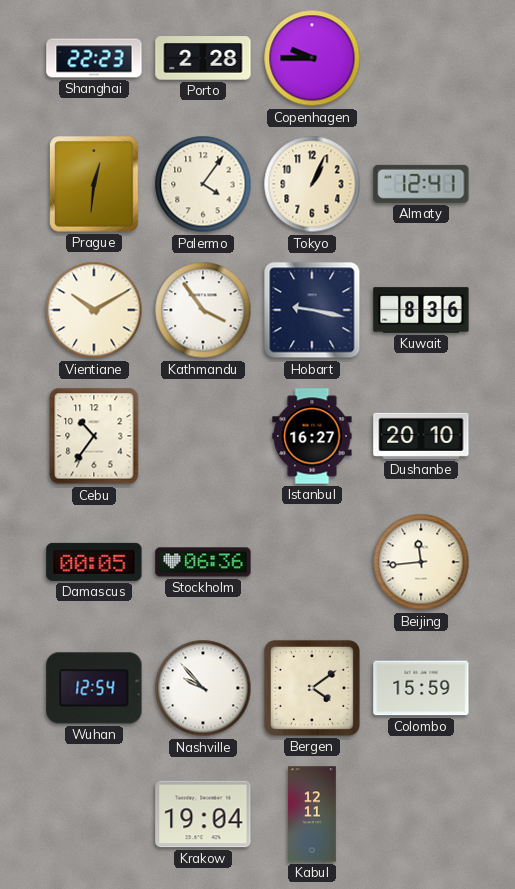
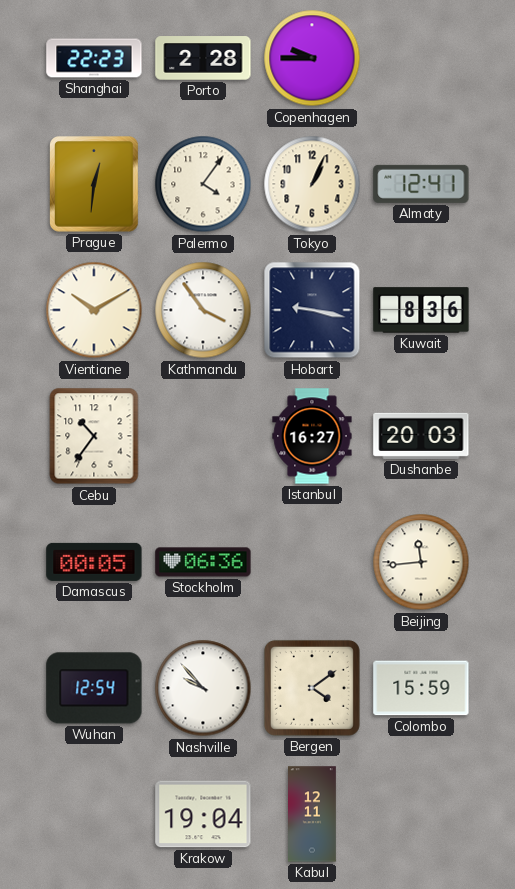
Dushanbe: 20:10 -> 20:03
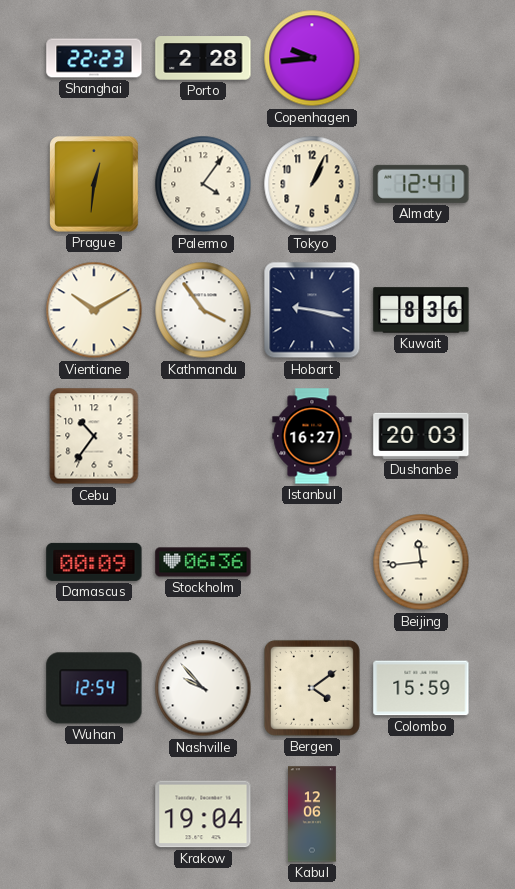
Copenhagen: 9:45 -> 9:44
Damascus: 00:05 -> 00:09
Kabul: 12:11 -> 12:06
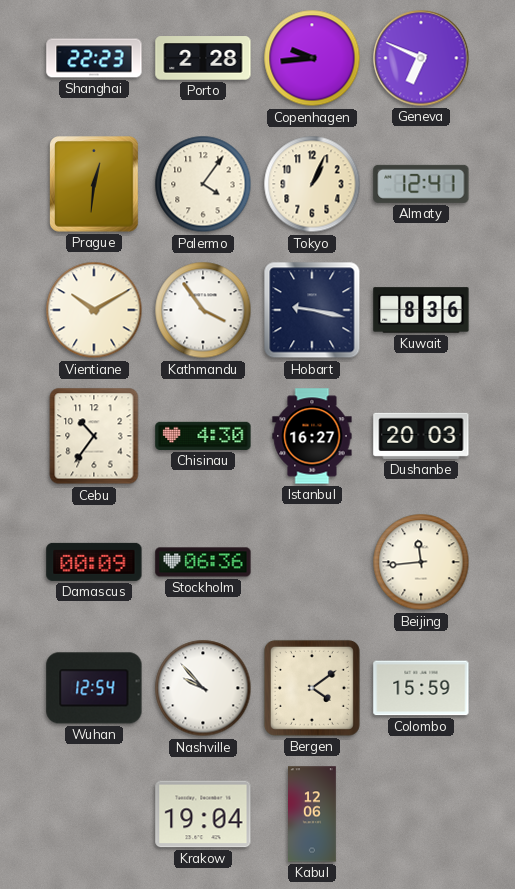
Geneva: none -> 6:49
Chisinau: none -> 4:30
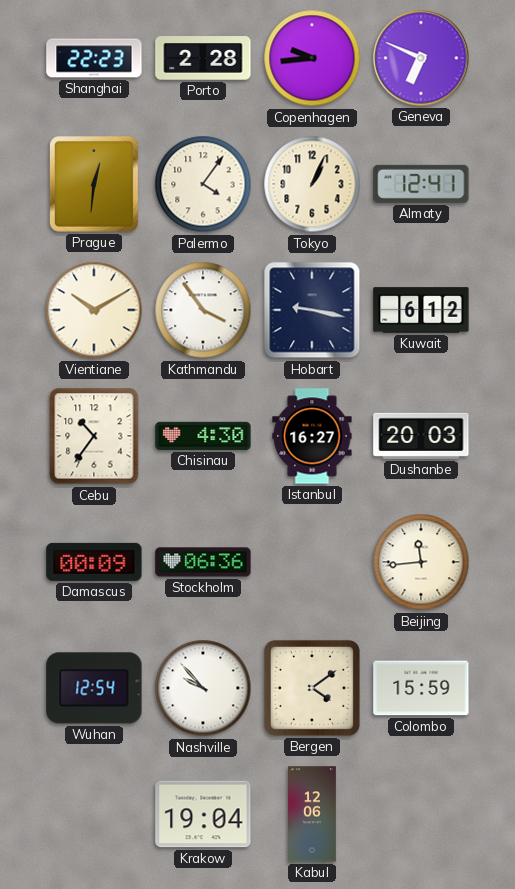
Kuwait: 8:36 -> 6:12
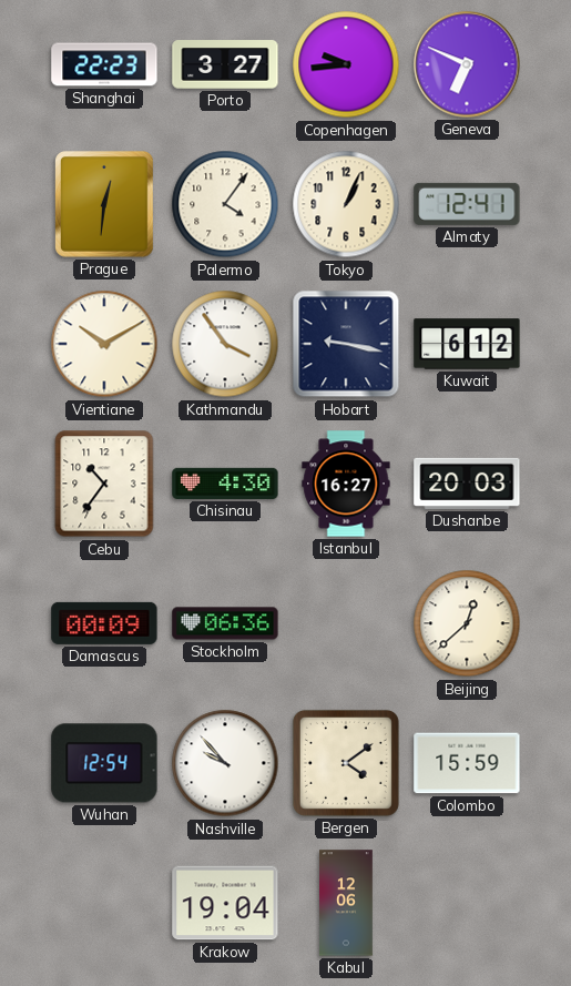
Porto: 2:28 -> 3:27
Beijing: 11:44 -> 12:38
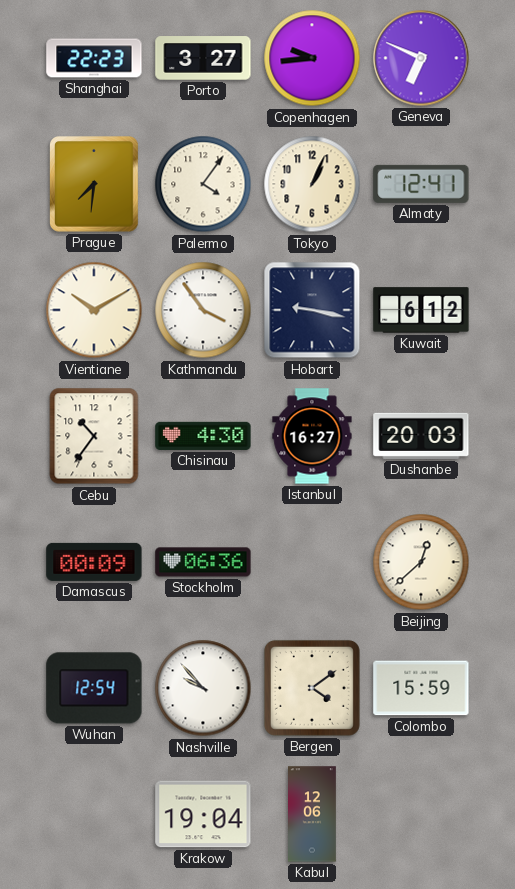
Prague: 12:31 -> 7:31
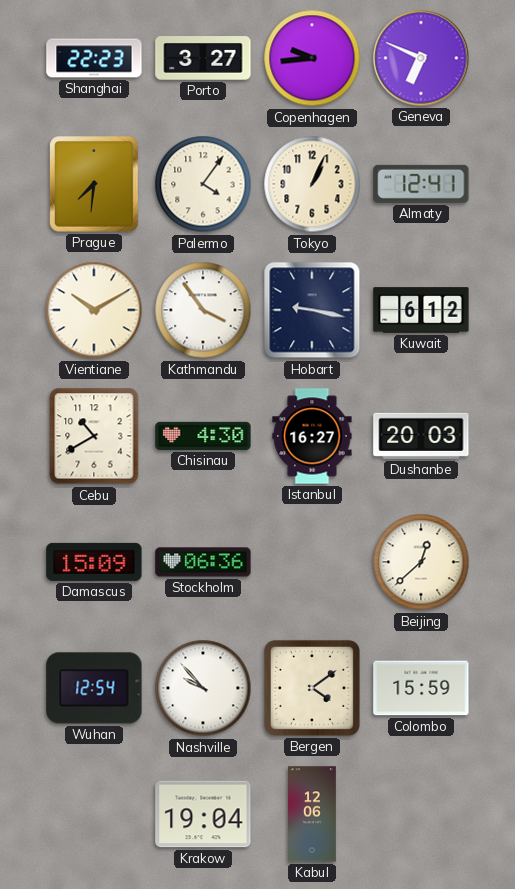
Cebu: 10:36 -> 10:40
Damascus: 00:09 -> 15:09
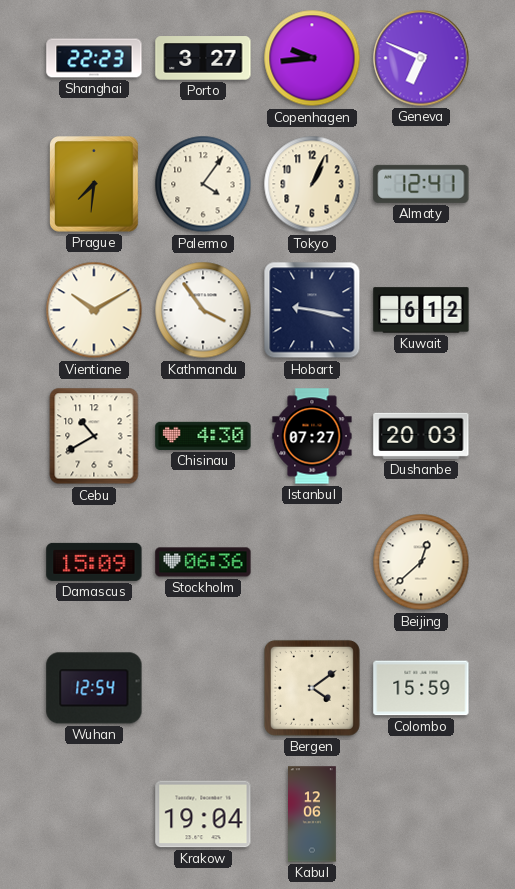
Istanbul: 16:27 -> 07:27
Nashville: 9:53 -> none
